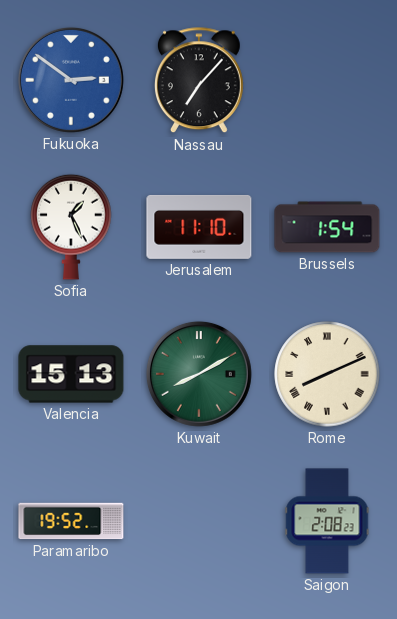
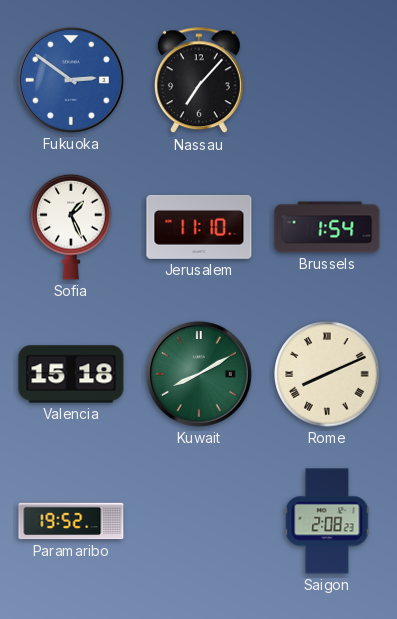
Valencia: 15:13 -> 15:18
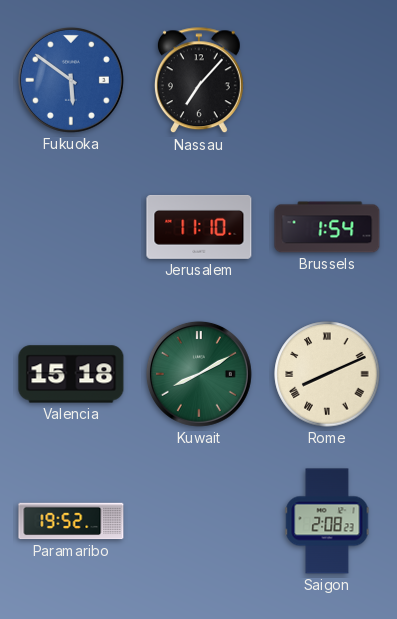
Fukuoka: 2:51 -> 5:51
Sofia: 1:26 -> none
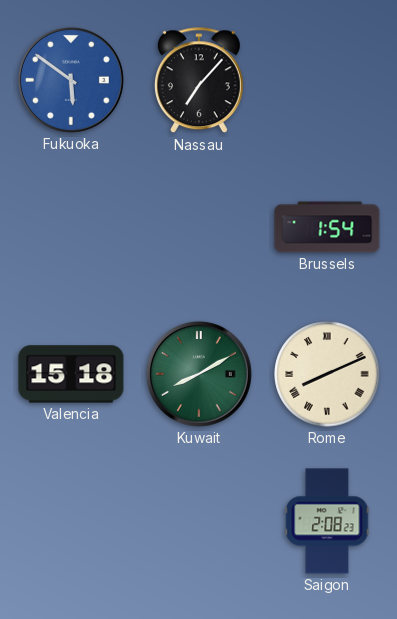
Jerusalem: 11:10 -> none
Paramaribo: 19:52 -> none
